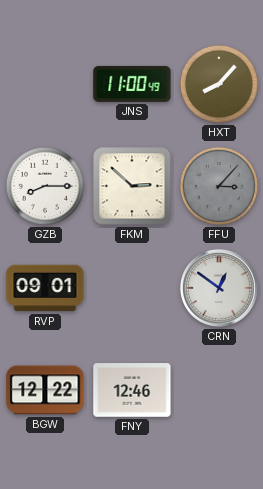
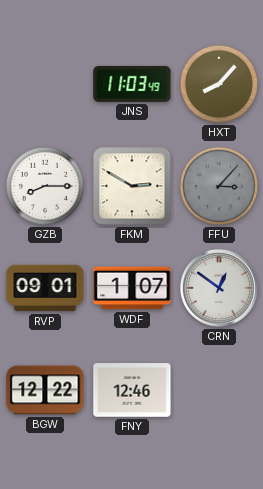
JNS: 11:00 -> 11:03
FKM: 2:52 -> 2:50
WDF: none -> 1:07
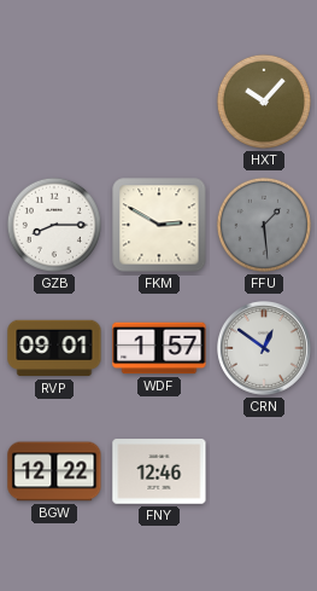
JNS: 11:03 -> none
HXT: 8:07 -> 10:07
FFU: 3:07 -> 1:29
WDF: 1:07 -> 1:57
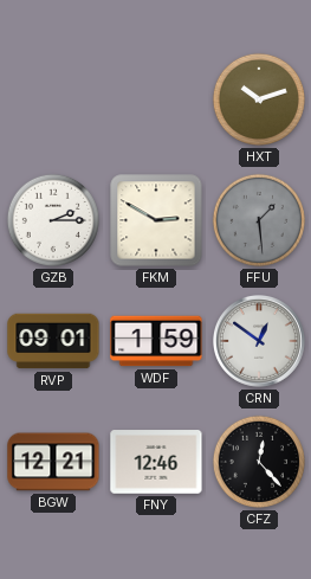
HXT: 10:07 -> 10:12
GZB: 8:15 -> 2:15
WDF: 1:57 -> 1:59
BGW: 12:22 -> 12:21
CFZ: none -> 12:23
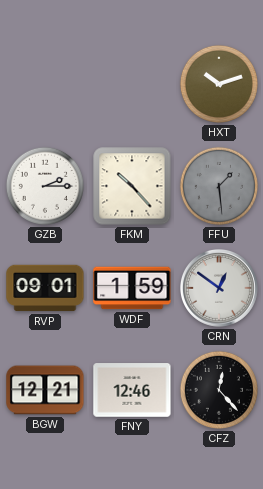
FKM: 2:50 -> 10:23
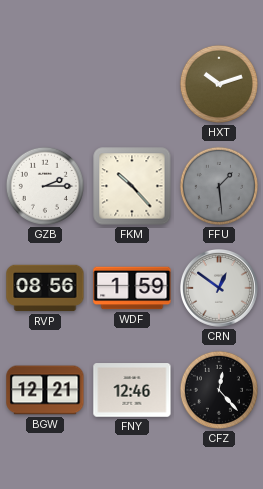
RVP: 09:01 -> 08:56
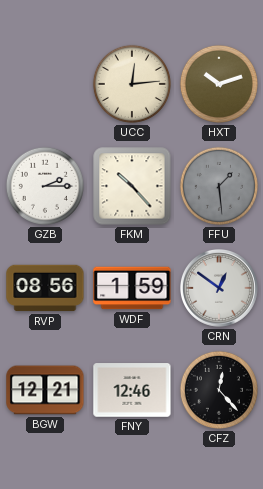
UCC: none -> 12:14
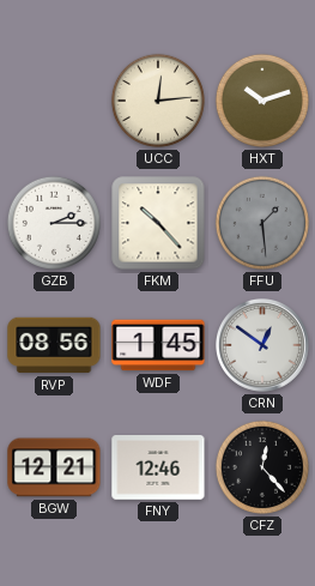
WDF: 1:59 -> 1:45
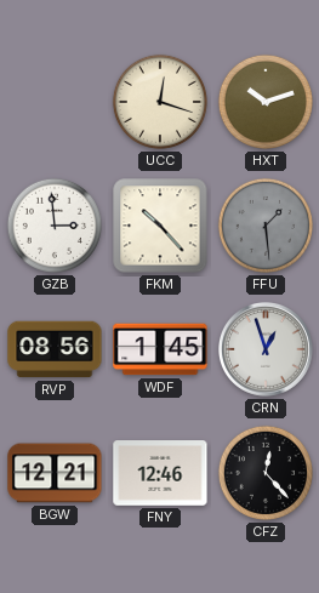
UCC: 12:14 -> 12:18
GZB: 2:15 -> 2:59
CRN: 12:51 -> 12:57
